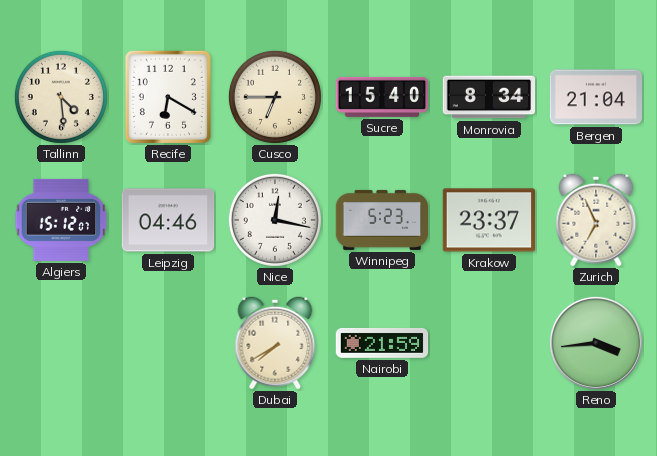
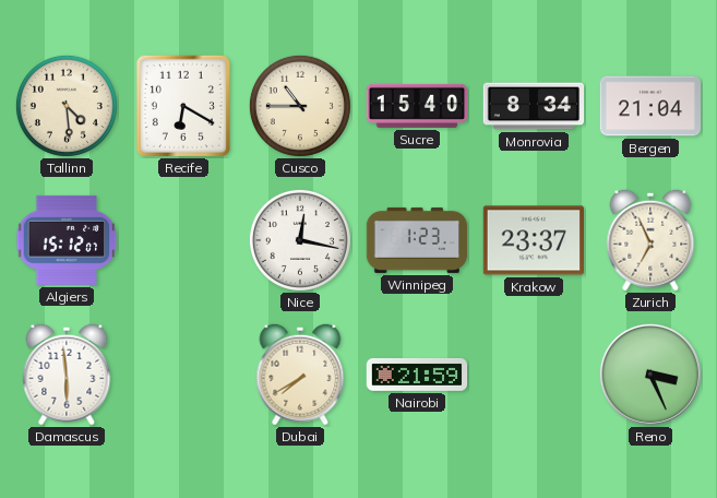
Cusco: 6:45 -> 10:45
Leipzig: 04:46 -> none
Winnipeg: 5:23 -> 1:23
Damascus: none -> 5:59
Reno: 3:44 -> 3:26
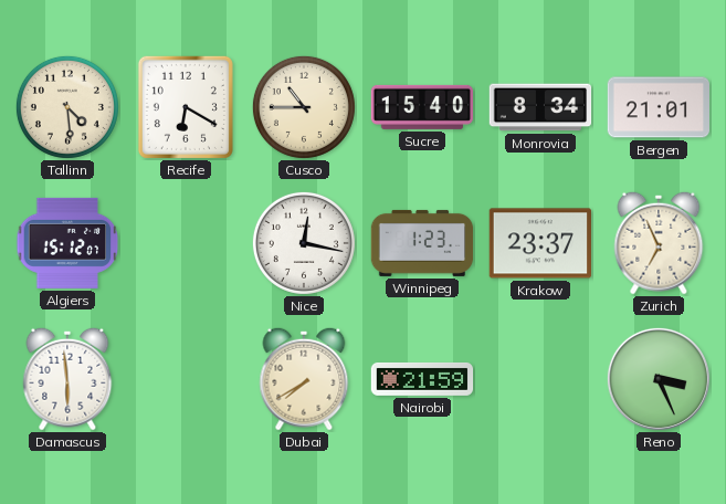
Bergen: 21:04 -> 21:01
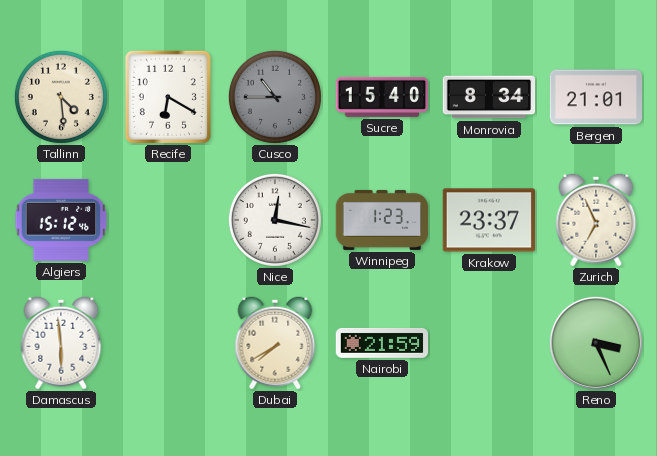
Cusco dial: cream -> grey
Algiers: 15:12:07 -> 15:12:46
